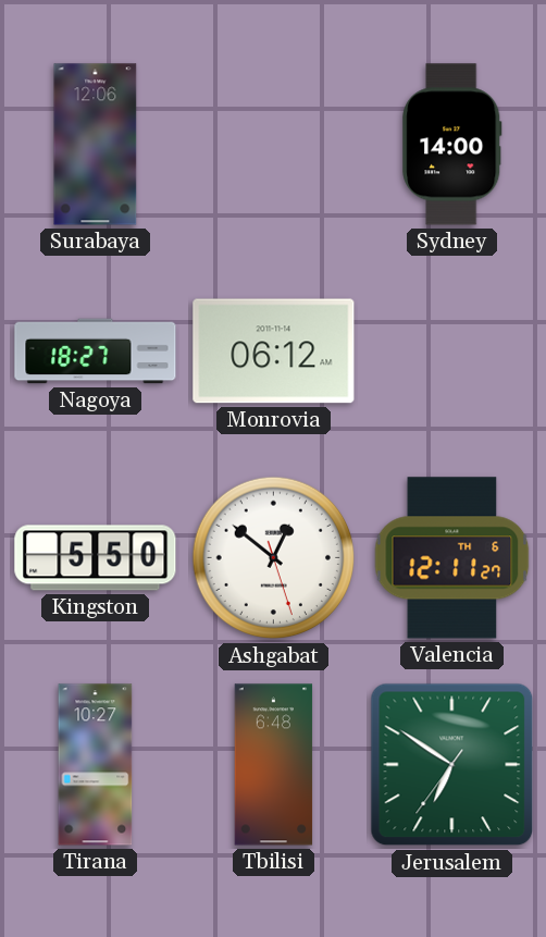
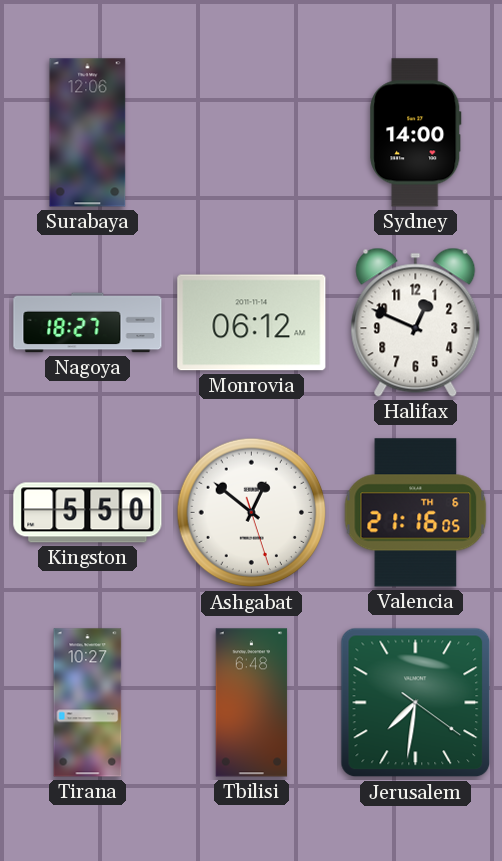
Halifax: none -> 12:49
Valencia: 12:11 -> 21:16
Jerusalem: 6:50 -> 7:31
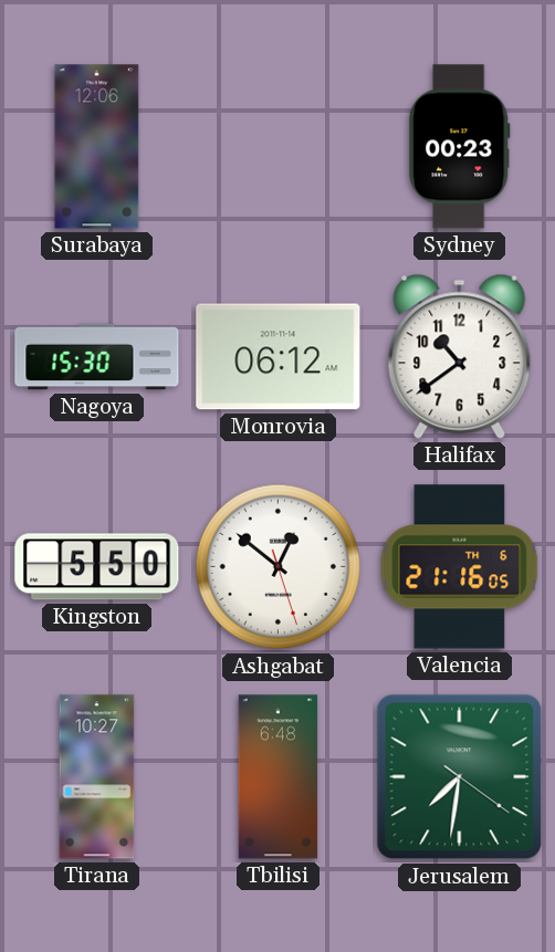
Sydney: 14:00 -> 00:23
Nagoya: 18:27 -> 15:30
Halifax: 12:49 -> 10:39
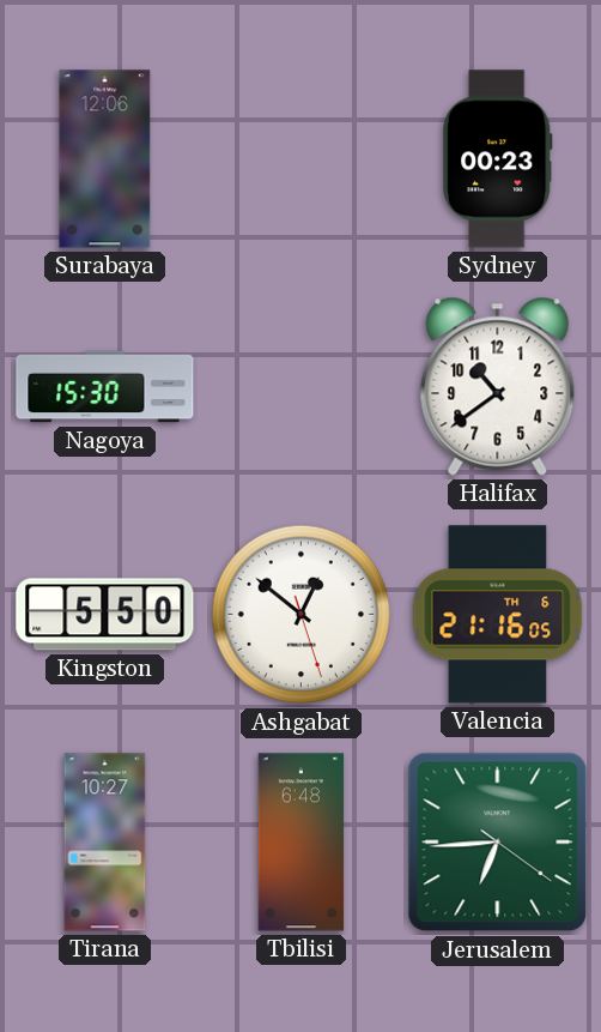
Monrovia: 06:12 -> none
Jerusalem: 7:31 -> 6:44
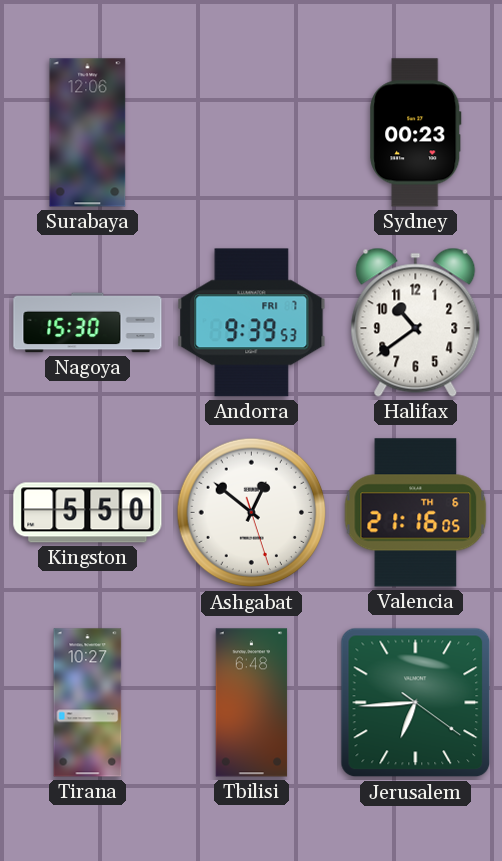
Andorra: none -> 9:39
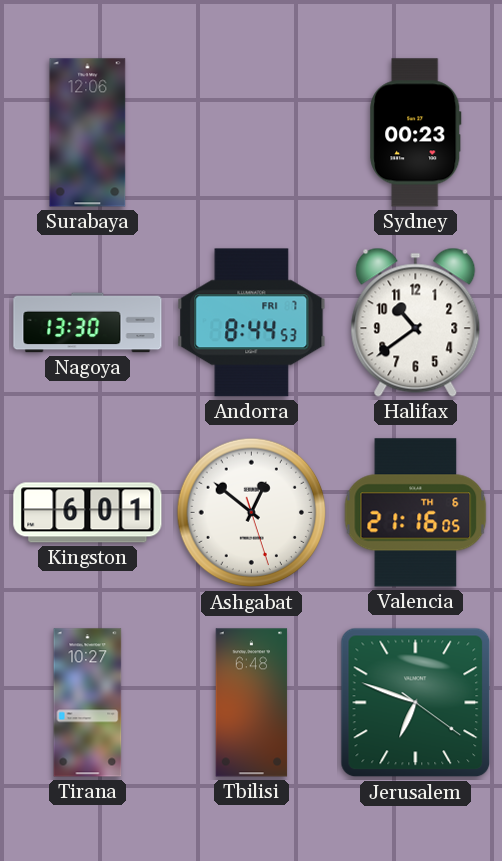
Nagoya: 15:30 -> 13:30
Andorra: 9:39 -> 8:44
Kingston: 5:50 -> 6:01
Jerusalem: 6:44 -> 6:48
